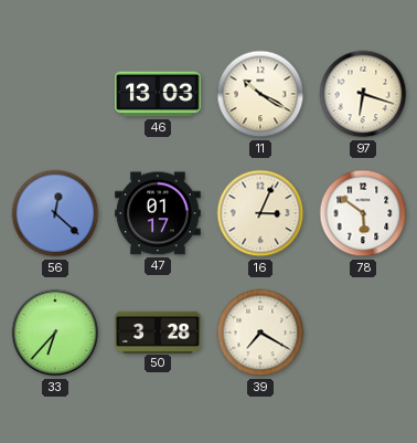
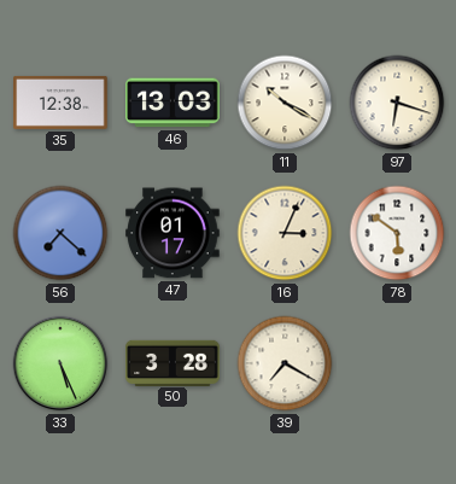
35: none -> 12:38
56: 12:22 -> 7:22
33: 6:37 -> 5:26
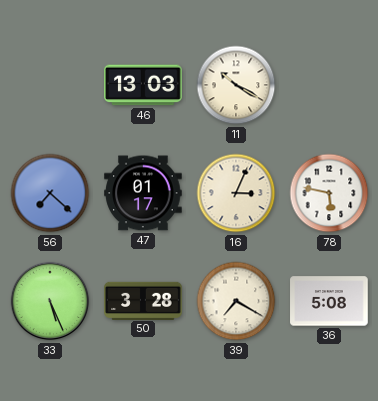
35: 12:38 -> none
97: 6:18 -> none
78: 5:51 -> 5:47
36: none -> 5:08
